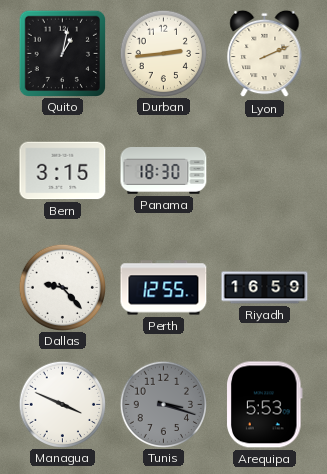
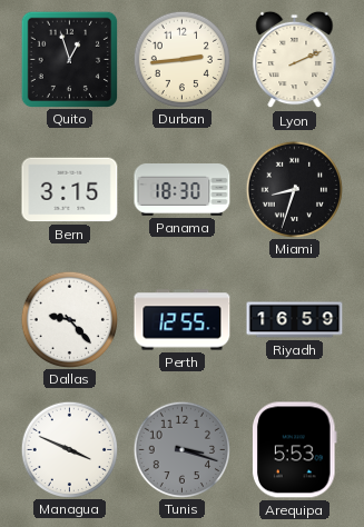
Quito: 1:02 -> 12:57
Miami: none -> 8:33
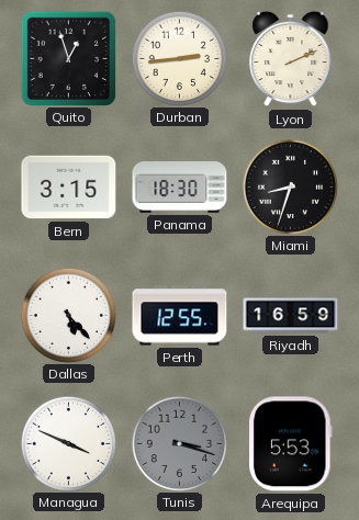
Dallas: 9:23 -> 5:23
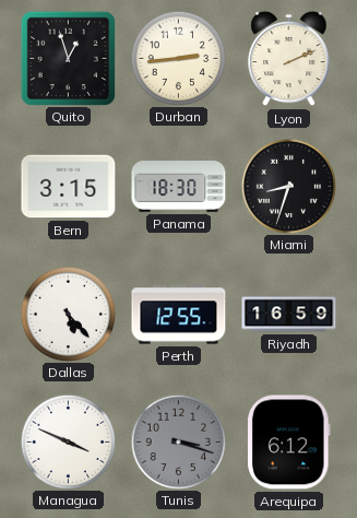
Arequipa: 5:53 -> 6:12
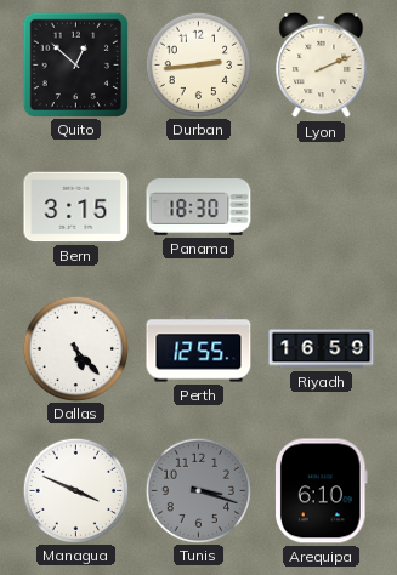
Quito: 12:57 -> 12:52
Miami: 8:33 -> none
Arequipa: 6:12 -> 6:10
